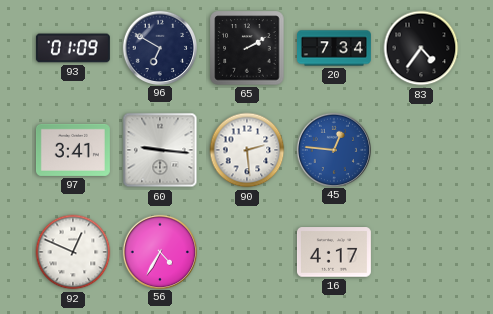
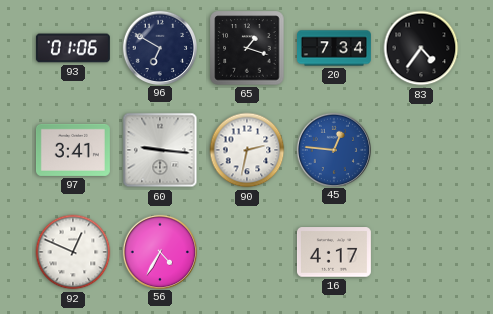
93: 01:09 -> 01:06
65: 2:10 -> 1:18
90: 2:29 -> 2:32
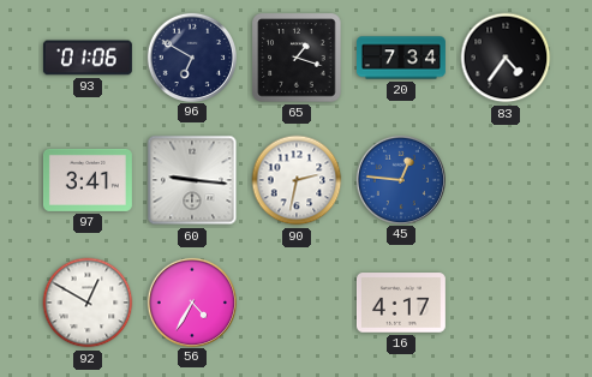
92: 12:49 -> 12:50
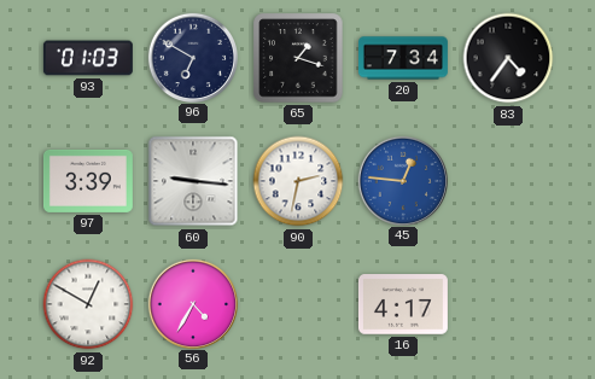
93: 01:06 -> 01:03
97: 3:41 -> 3:39
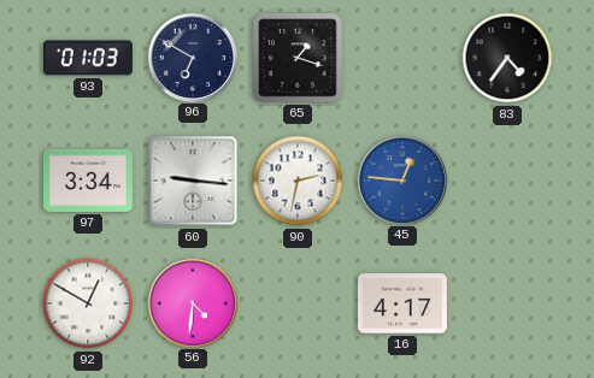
20: 7:34 -> none
97: 3:39 -> 3:34
56: 4:35 -> 4:31
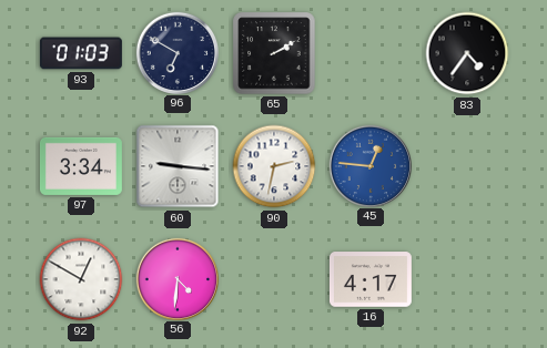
65: 1:18 -> 2:10
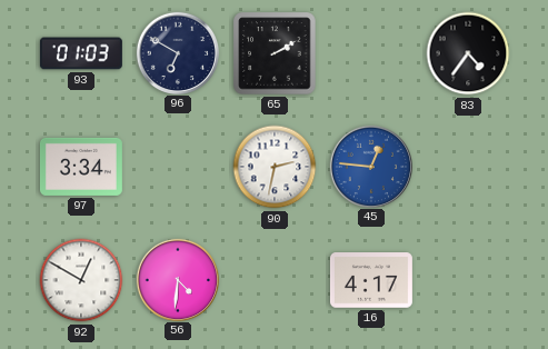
60: 9:16 -> none
